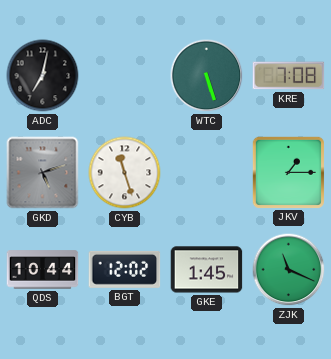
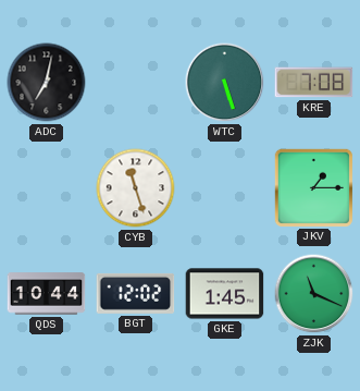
GKD: 5:12 -> none
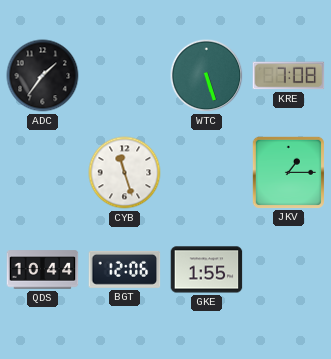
ADC: 7:02 -> 1:36
BGT: 12:02 -> 12:06
GKE: 1:45 -> 1:55
ZJK: 11:19 -> none
